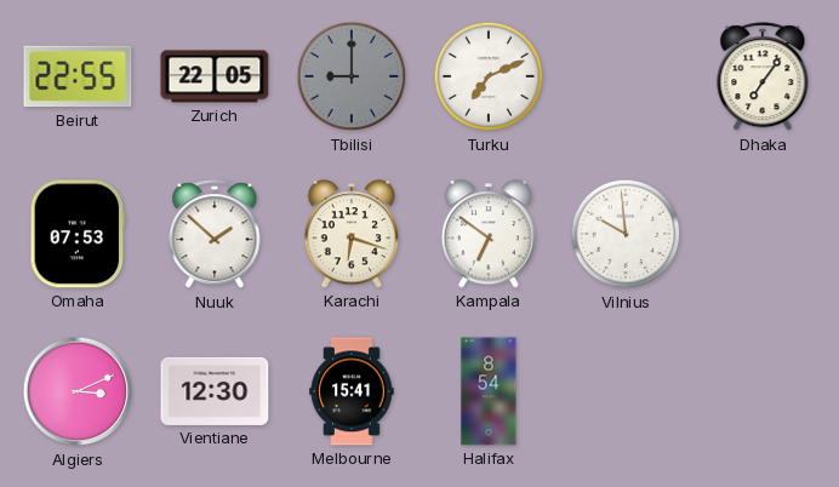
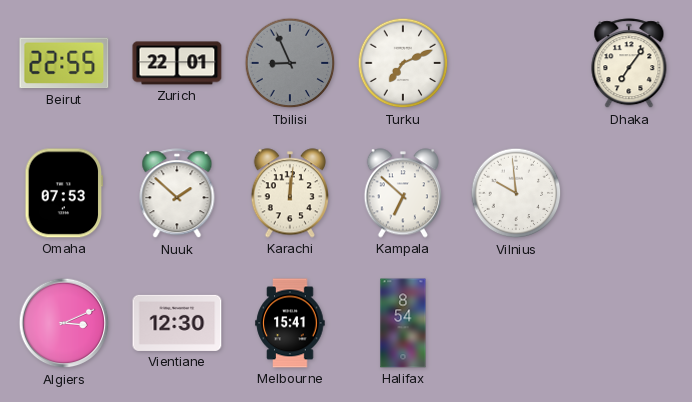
Zurich: 22:05 -> 22:01
Tbilisi: 9:00 -> 8:56
Karachi: 6:18 -> 12:01
Kampala: 6:51 -> 6:52
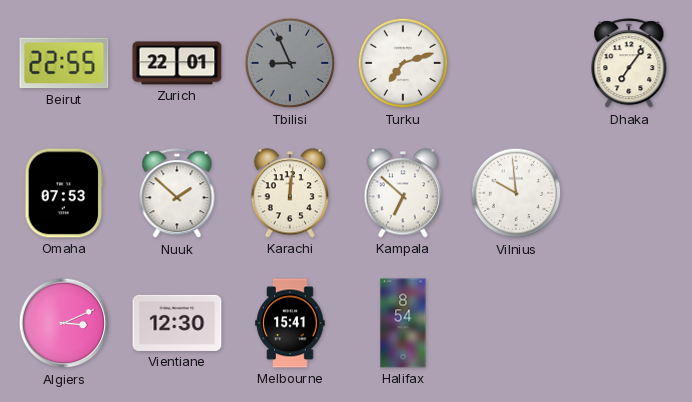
Turku: 7:11 -> 7:12
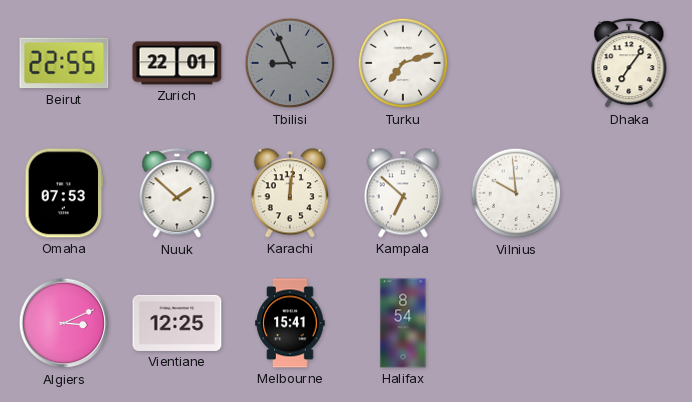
Vientiane: 12:30 -> 12:25
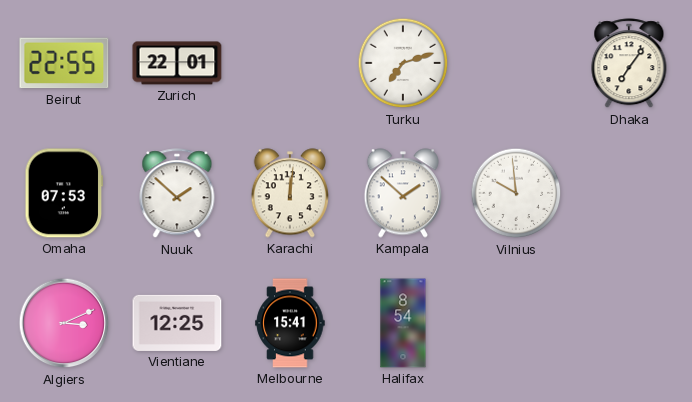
Tbilisi: 8:56 -> none
Kampala: 6:52 -> 1:52
